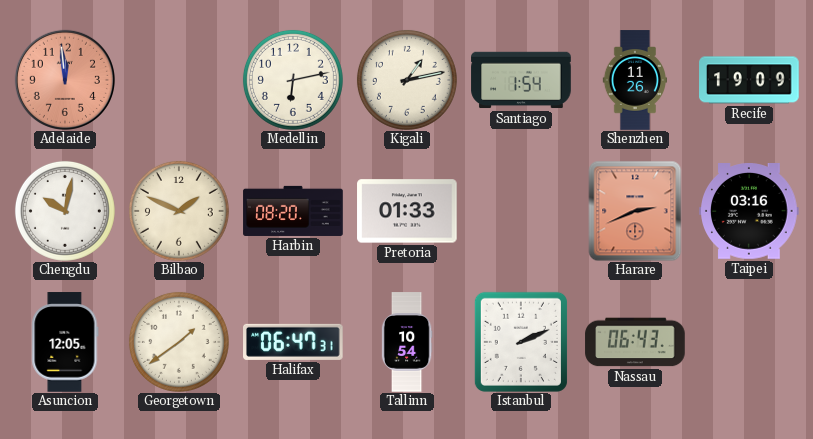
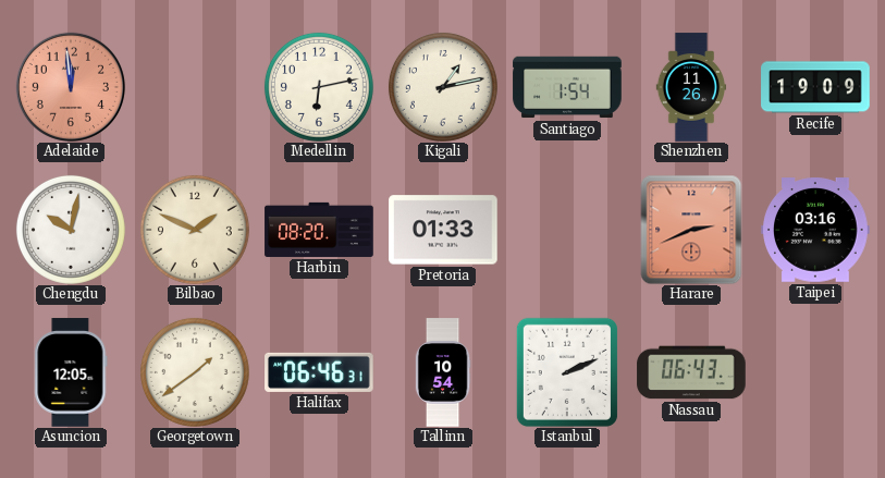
Halifax: 06:47 -> 06:46
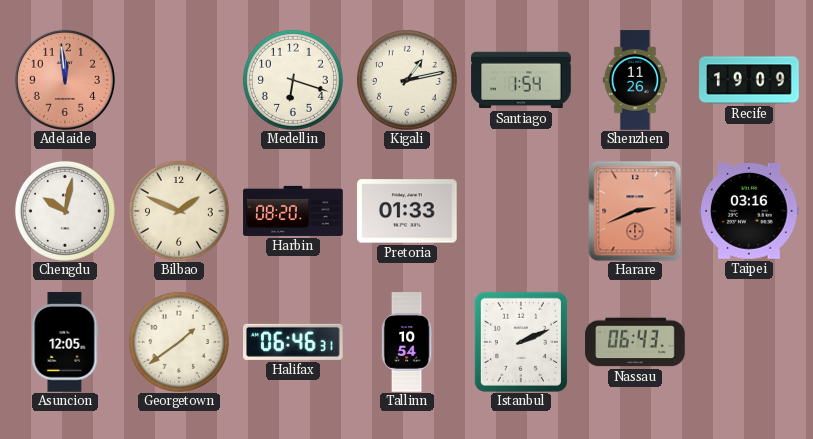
Medellin: 6:13 -> 6:18
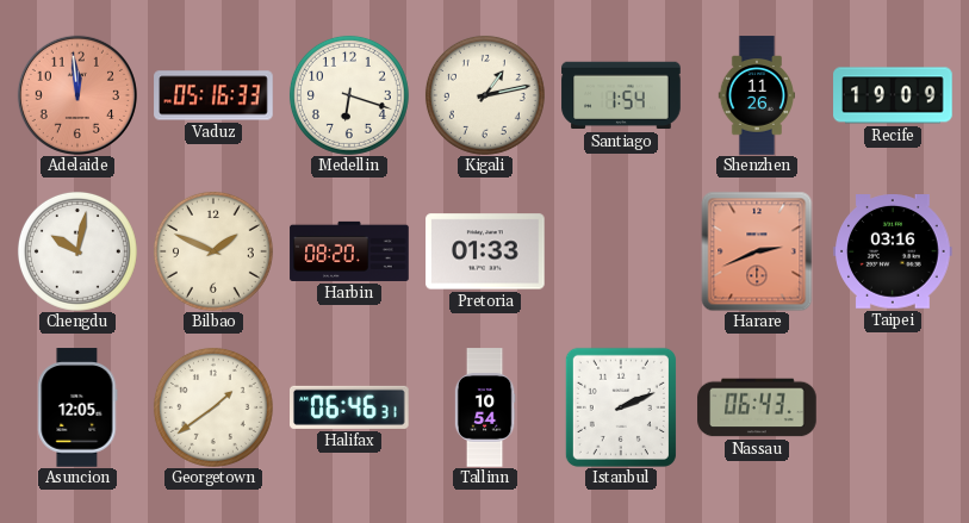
Vaduz: none -> 05:16
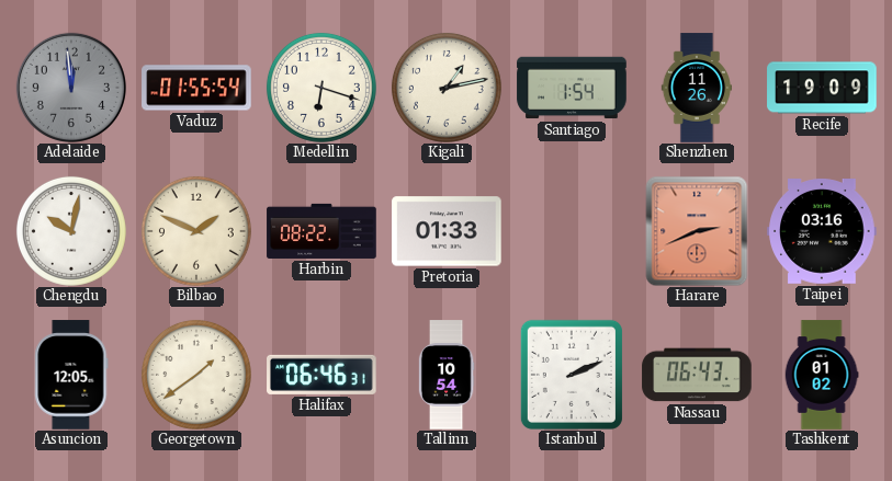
Adelaide dial: salmon -> grey
Vaduz: 05:16 -> 01:55
Harbin: 08:20 -> 08:22
Tashkent: none -> 01:02
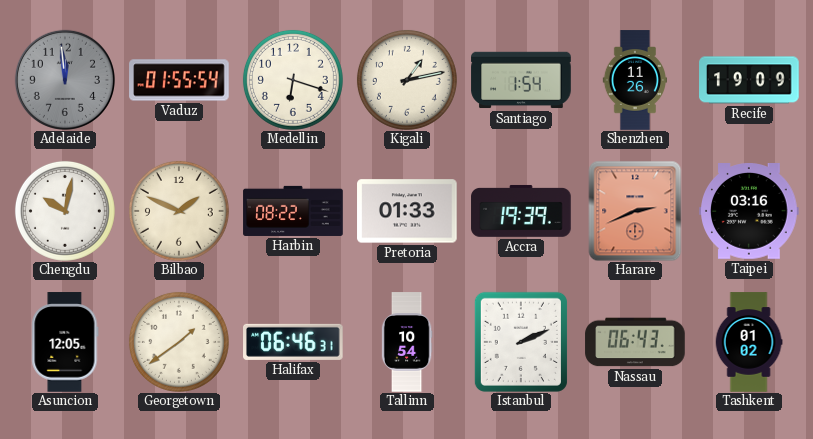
Accra: none -> 19:39
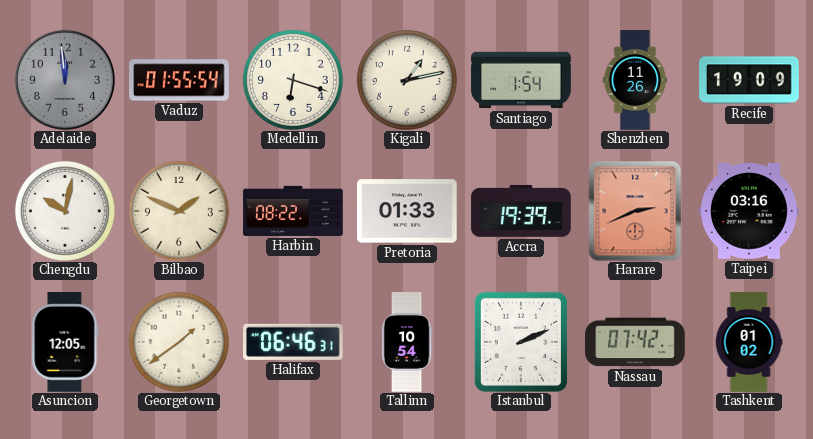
Nassau: 06:43 -> 07:42
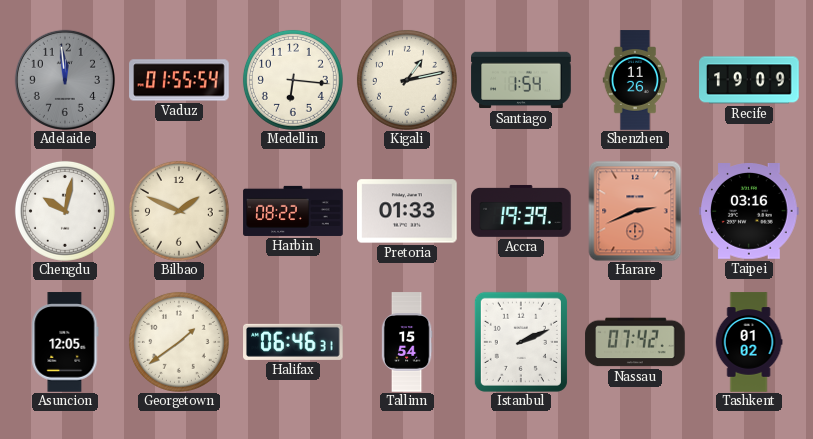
Medellin: 6:18 -> 6:16
Tallinn: 10:54 -> 15:54
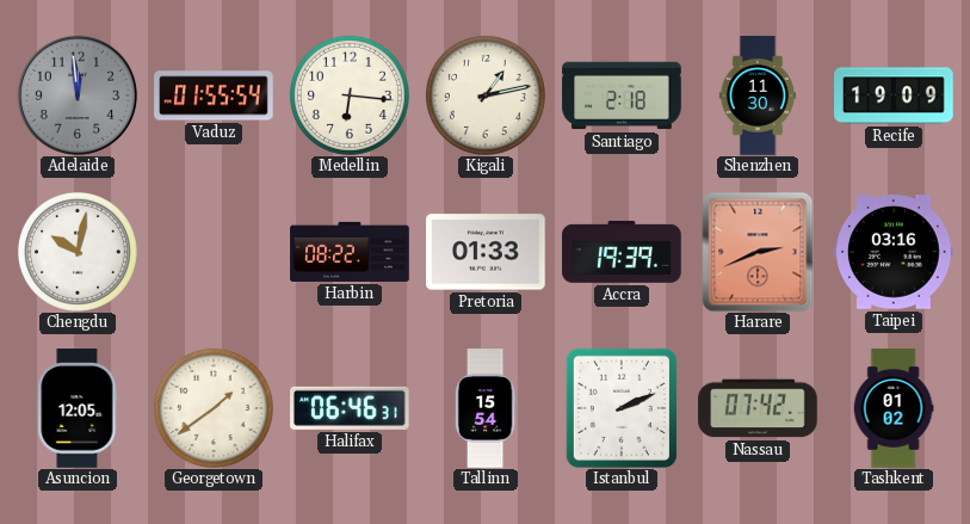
Santiago: 1:54 -> 2:18
Shenzhen: 11:26 -> 11:30
Bilbao: 1:49 -> none
